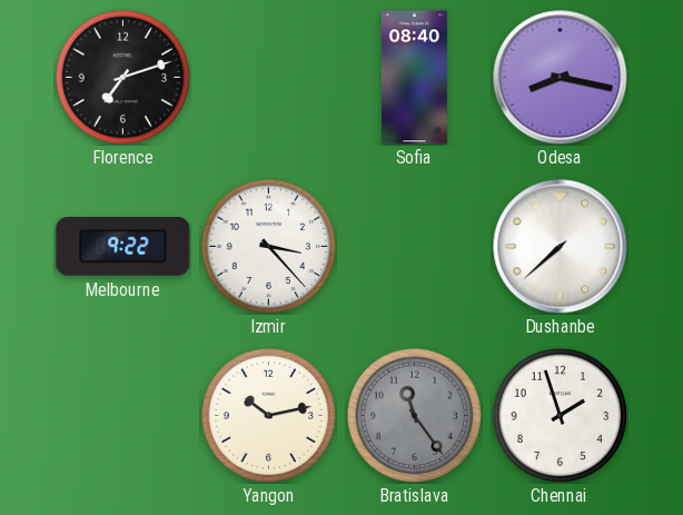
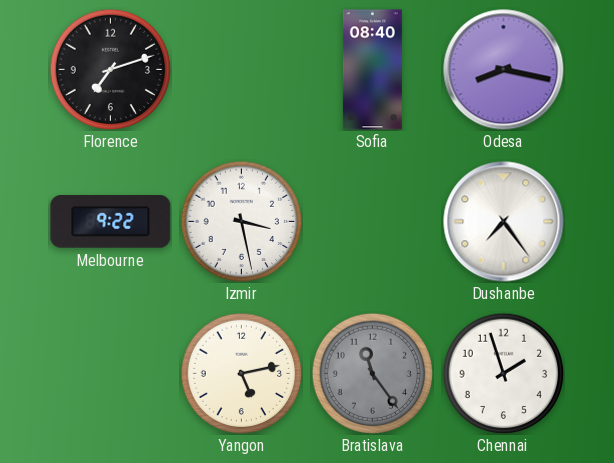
Izmir: 3:23 -> 3:28
Dushanbe: 7:38 -> 7:24
Yangon: 10:13 -> 5:13
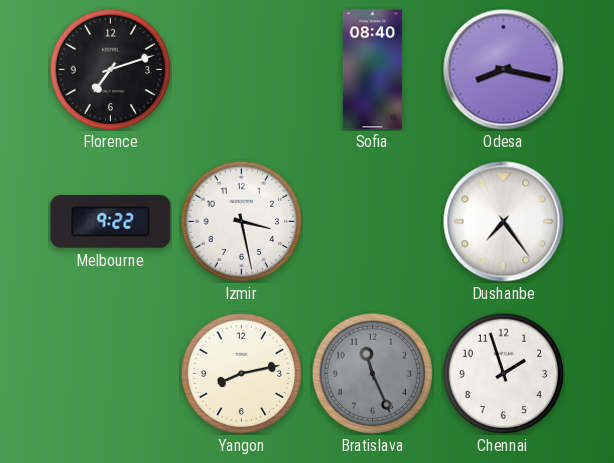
Yangon: 5:13 -> 8:13
Bratislava: 11:24 -> 11:26
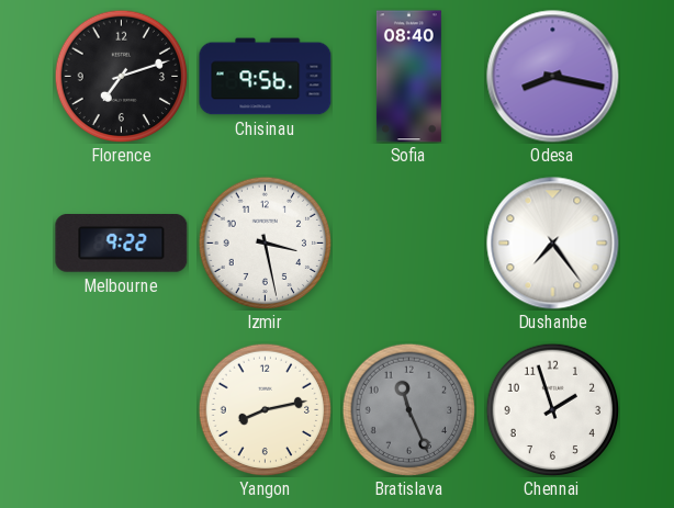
Chisinau: none -> 9:56
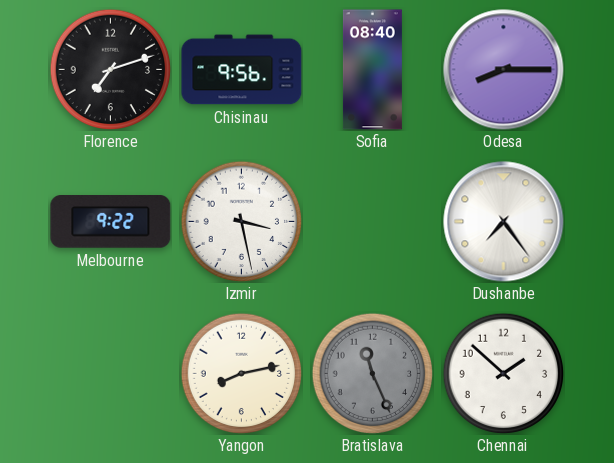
Odesa: 8:17 -> 8:15
Chennai: 1:57 -> 1:52
